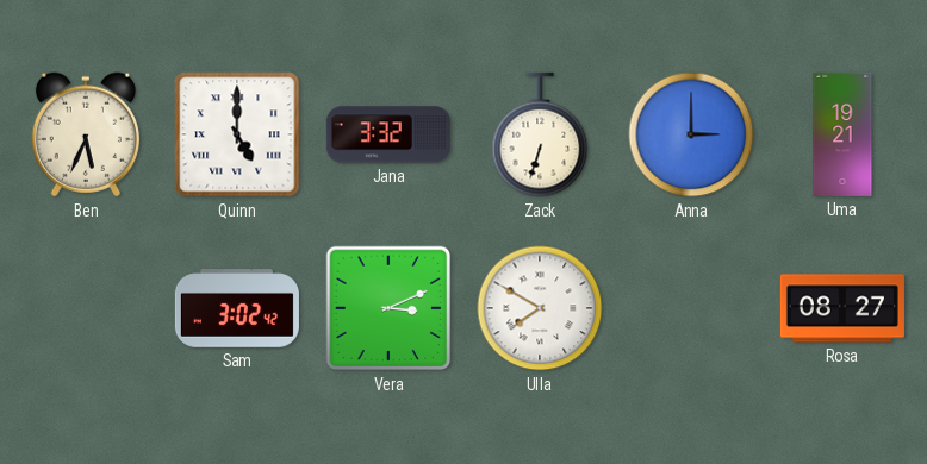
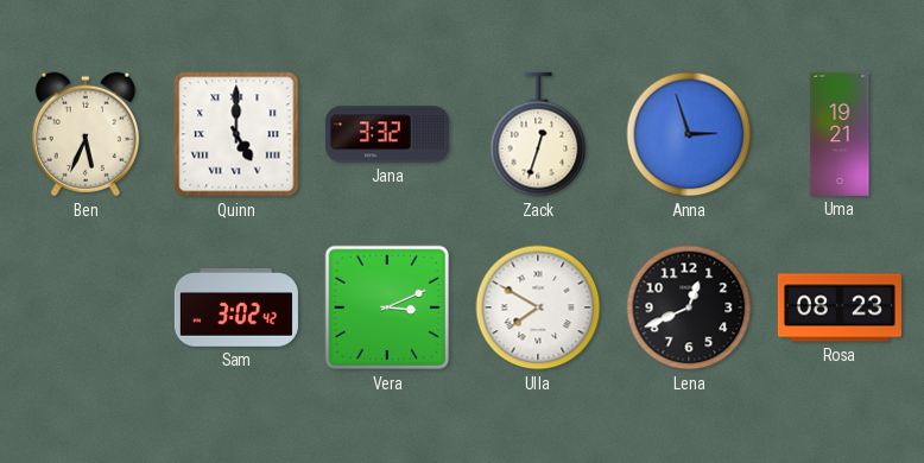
Zack: 6:33 -> 12:33
Anna: 3:00 -> 2:57
Lena: none -> 12:41
Rosa: 08:27 -> 08:23
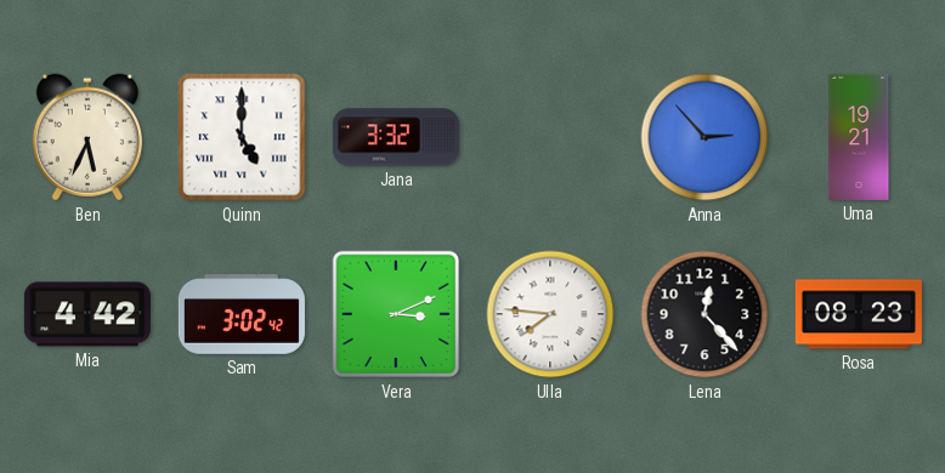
Zack: 12:33 -> none
Anna: 2:57 -> 2:53
Mia: none -> 4:42
Ulla: 7:50 -> 7:46
Lena: 12:41 -> 12:23
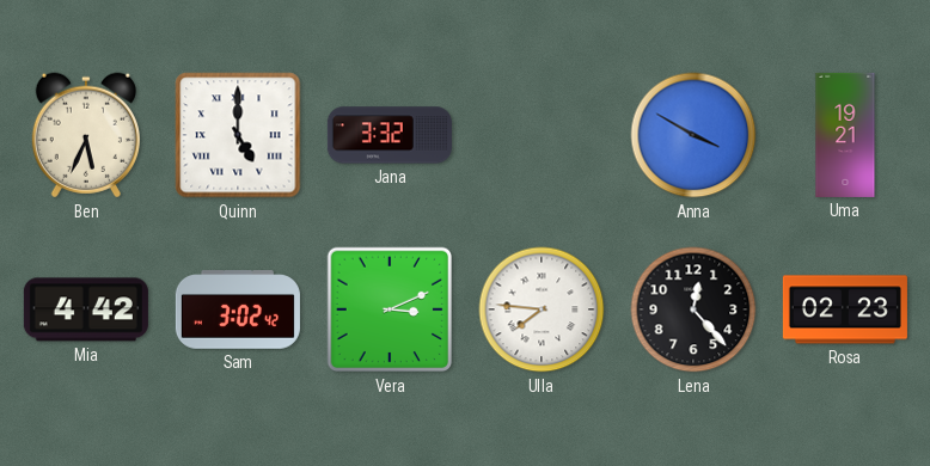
Anna: 2:53 -> 3:50
Rosa: 08:23 -> 02:23
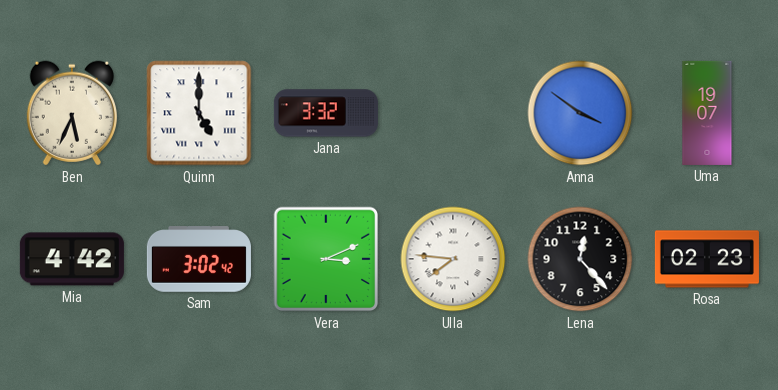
Anna: 3:50 -> 3:51
Uma: 19:21 -> 19:07
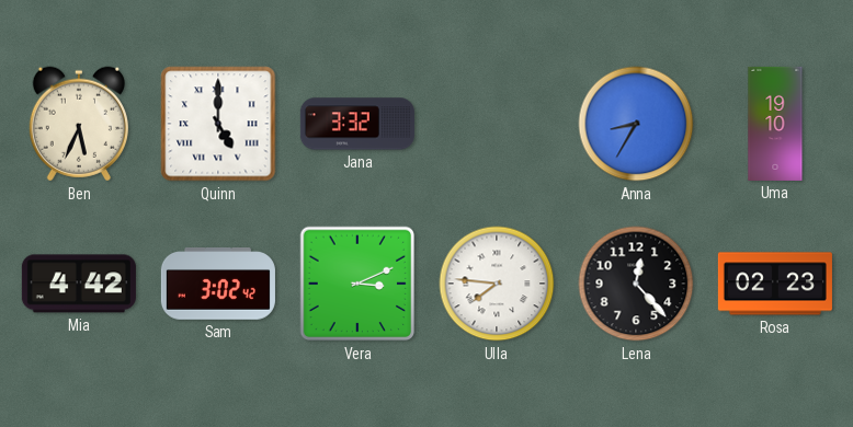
Anna: 3:51 -> 8:35
Uma: 19:07 -> 19:10
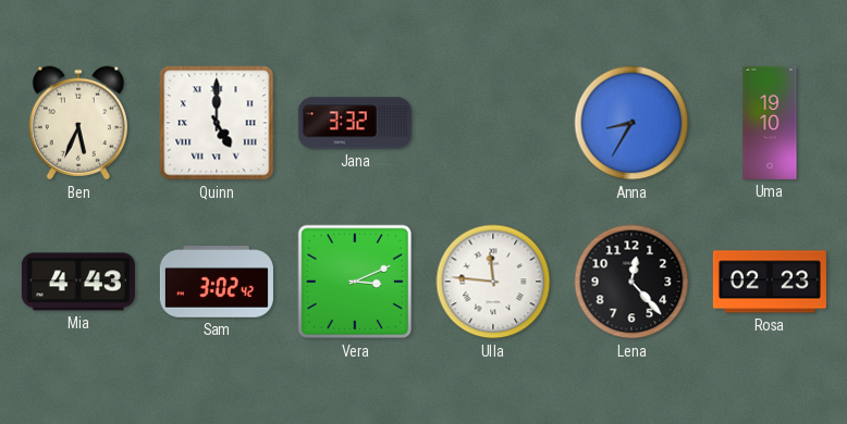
Mia: 4:42 -> 4:43
Ulla: 7:46 -> 11:46
